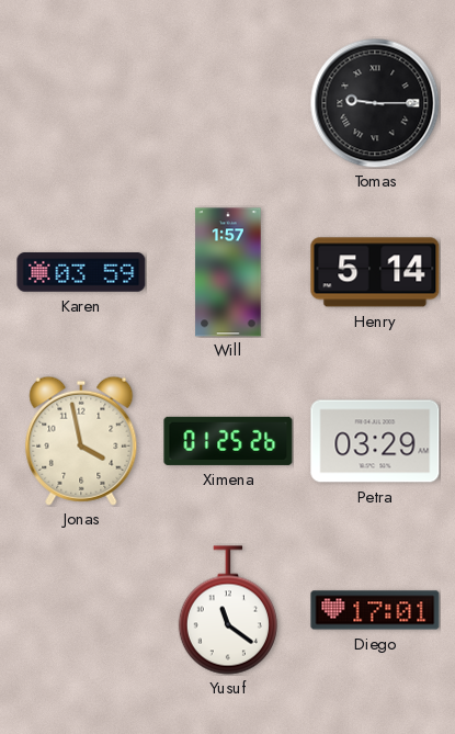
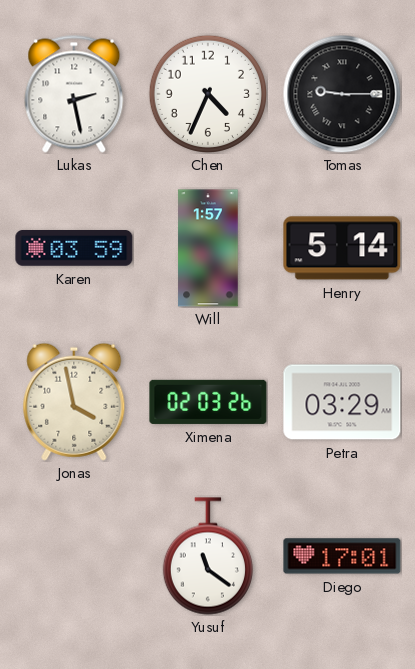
Lukas: none -> 2:28
Chen: none -> 4:34
Ximena: 01:25 -> 02:03
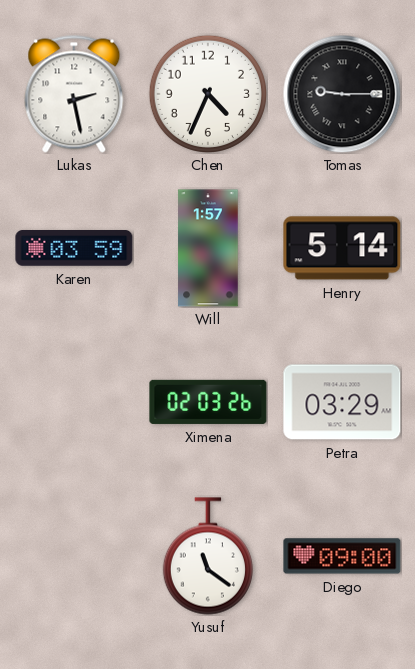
Jonas: 3:58 -> none
Diego: 17:01 -> 09:00
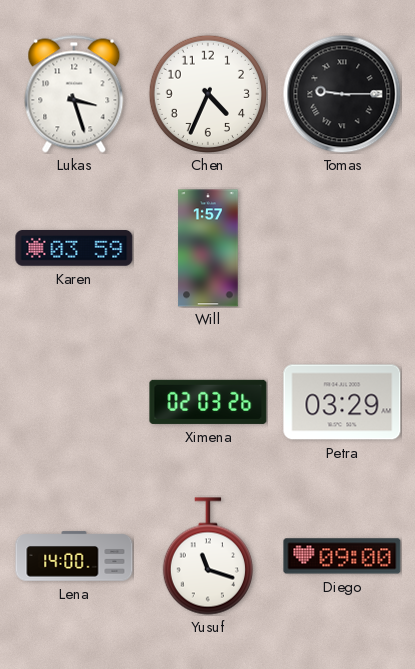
Lukas: 2:28 -> 3:27
Henry: 5:14 -> none
Lena: none -> 14:00
Yusuf: 11:21 -> 11:18
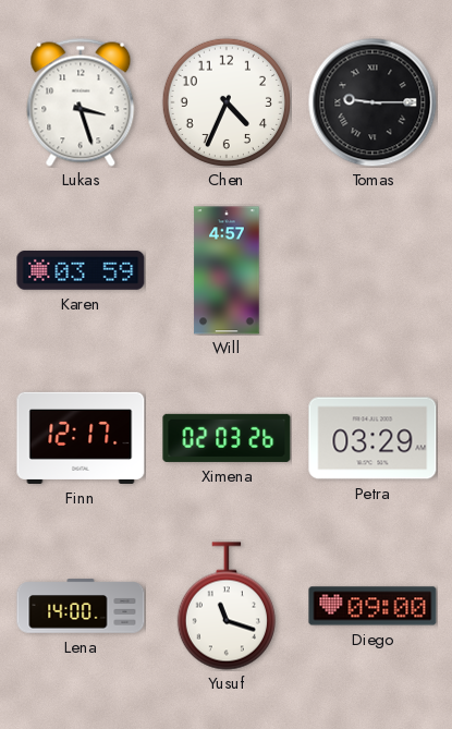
Will: 1:57 -> 4:57
Finn: none -> 12:17
